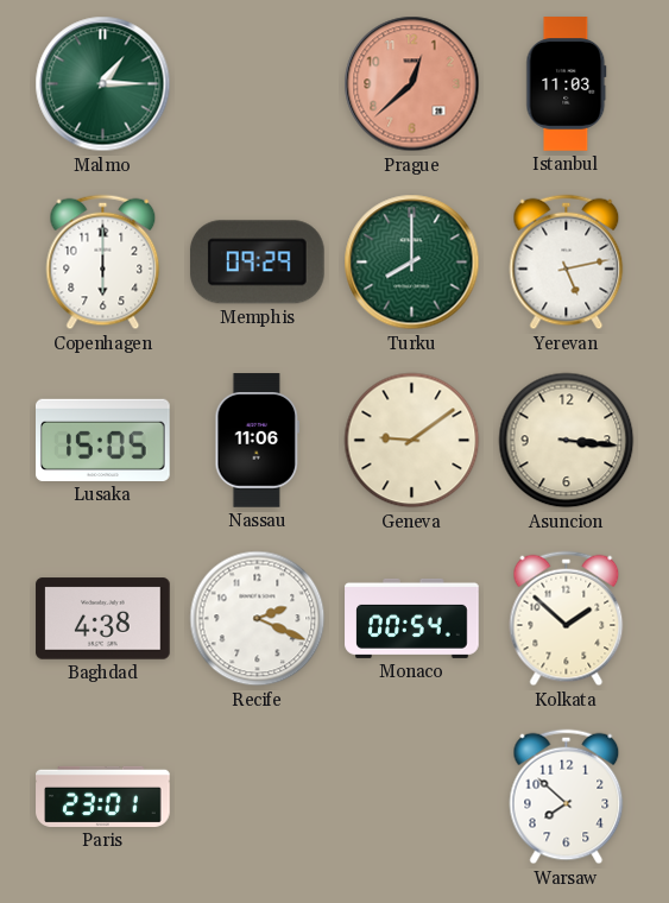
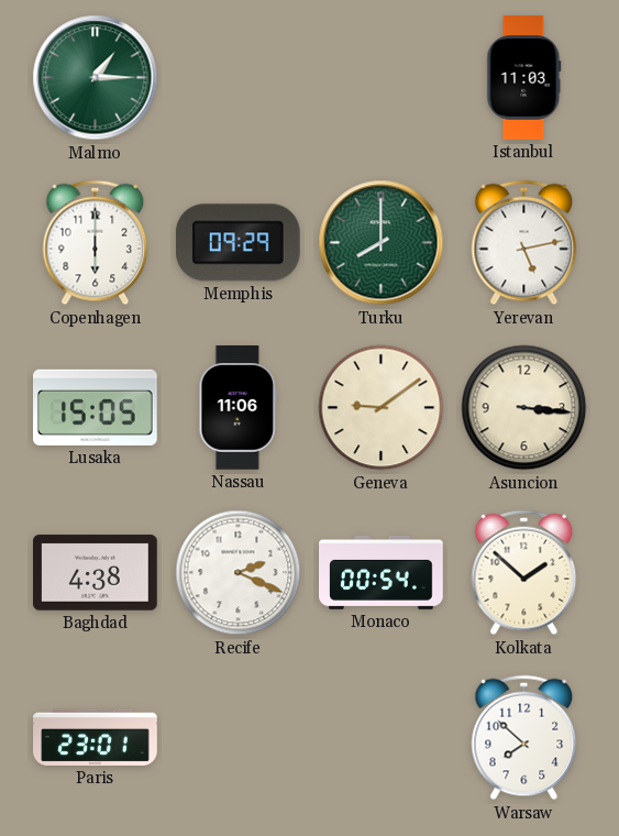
Prague: 12:38 -> none
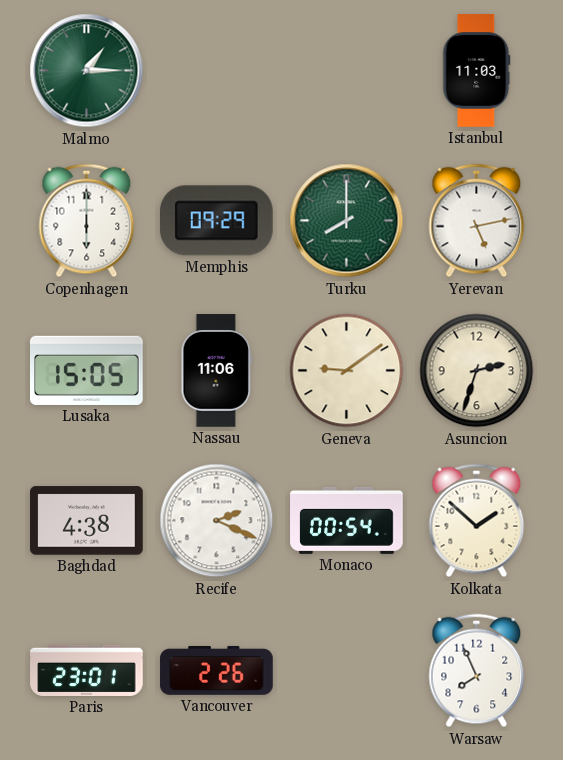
Asuncion: 3:16 -> 2:33
Vancouver: none -> 2:26
Warsaw: 7:52 -> 7:56
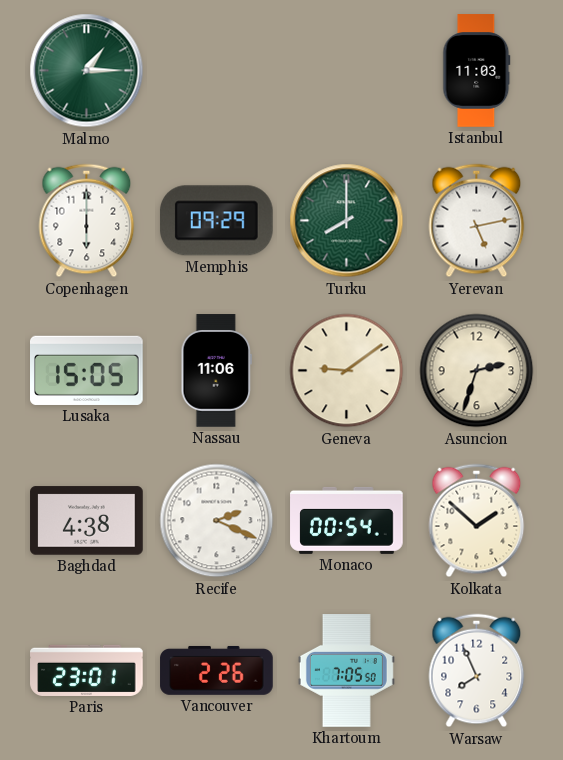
Khartoum: none -> 7:05
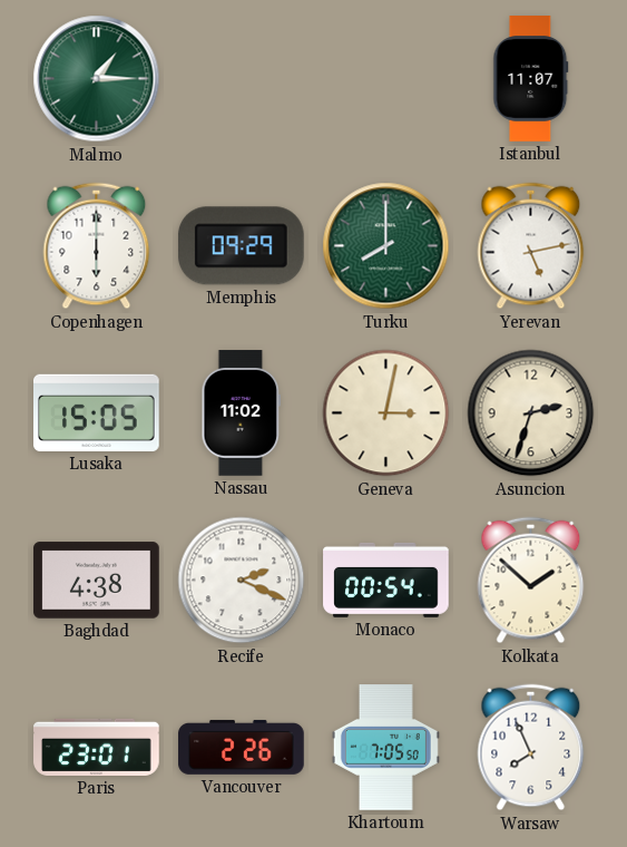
Istanbul: 11:03 -> 11:07
Nassau: 11:06 -> 11:02
Geneva: 9:09 -> 3:02
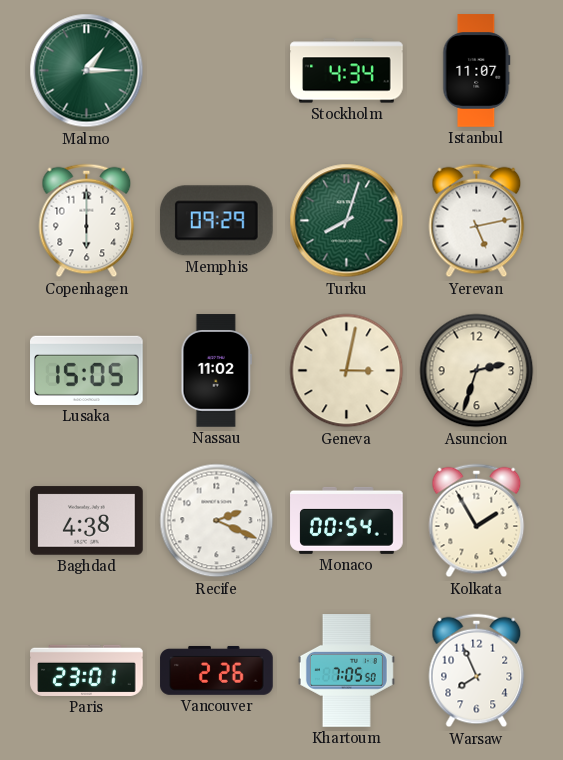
Stockholm: none -> 4:34
Turku: 8:00 -> 8:03
Kolkata: 1:52 -> 1:55
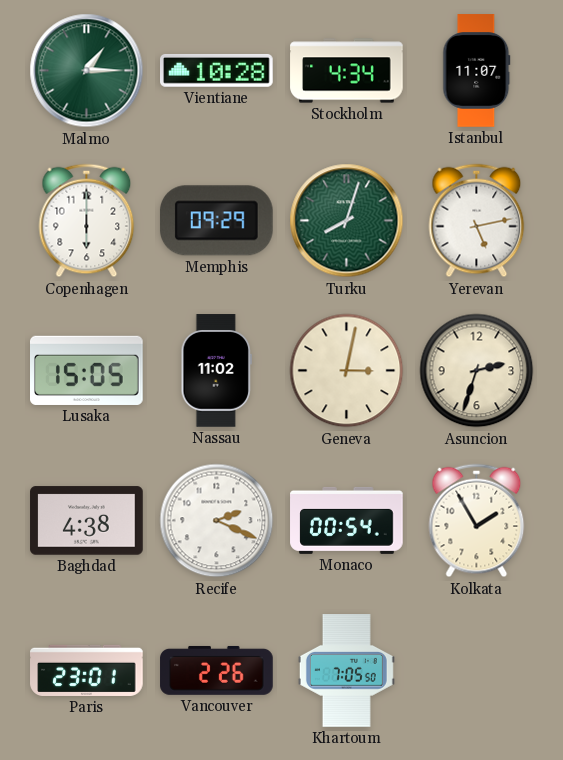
Vientiane: none -> 10:28
Warsaw: 7:56 -> none
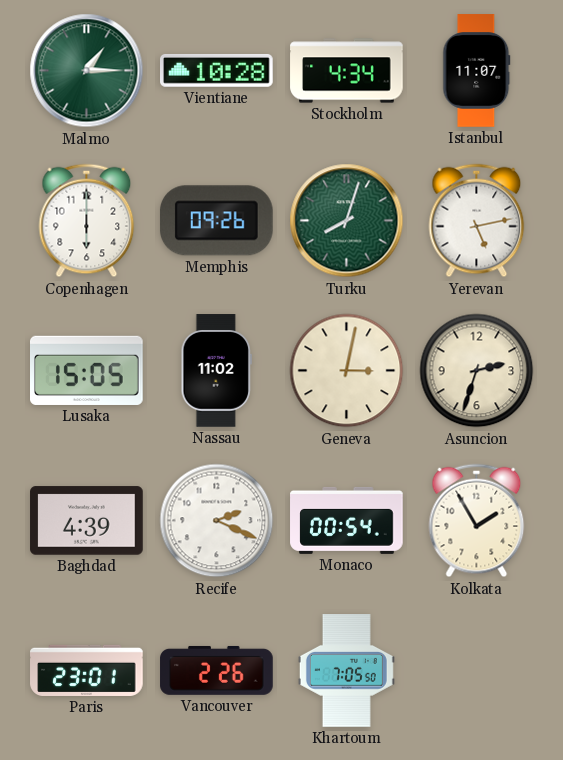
Memphis: 09:29 -> 09:26
Baghdad: 4:38 -> 4:39
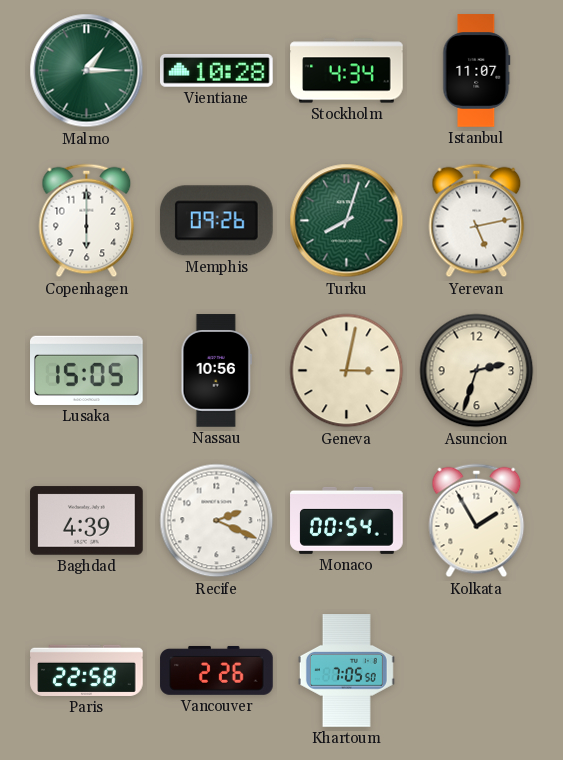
Nassau: 11:02 -> 10:56
Paris: 23:01 -> 22:58
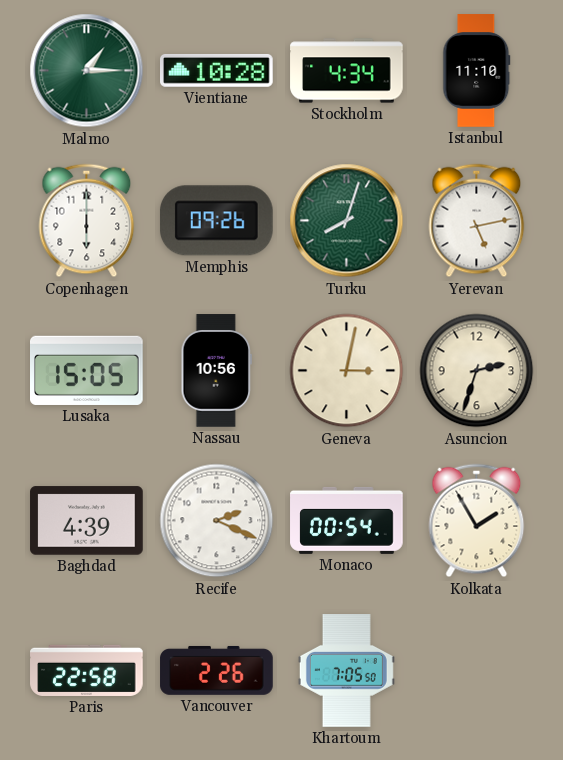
Istanbul: 11:07 -> 11:10
